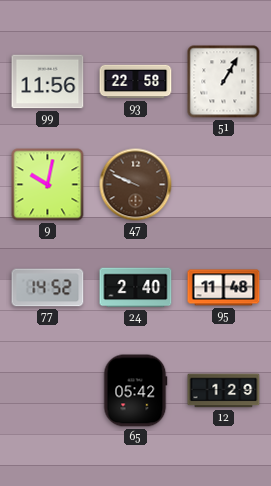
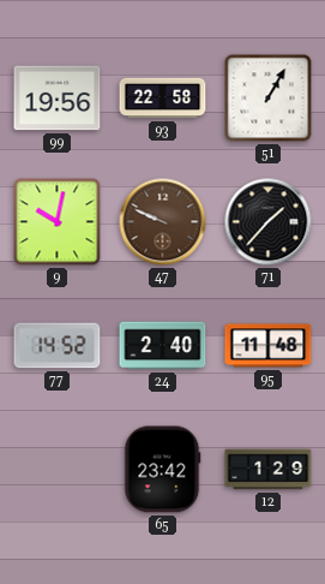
99: 11:56 -> 19:56
71: none -> 1:37
65: 05:42 -> 23:42
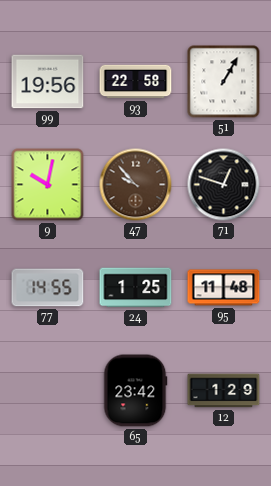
47: 9:49 -> 9:53
71: 1:37 -> 12:48
77: 14:52 -> 14:55
24: 2:40 -> 1:25
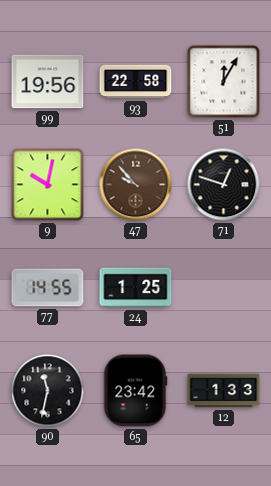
51: 1:05 -> 12:05
95: 11:48 -> none
90: none -> 11:32
12: 1:29 -> 1:33
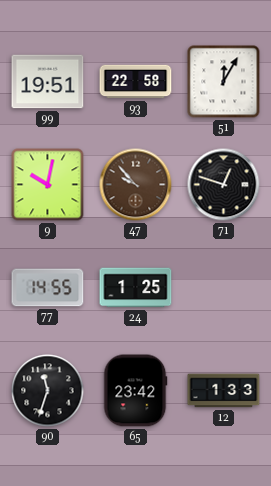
99: 19:56 -> 19:51
90: 11:32 -> 11:33
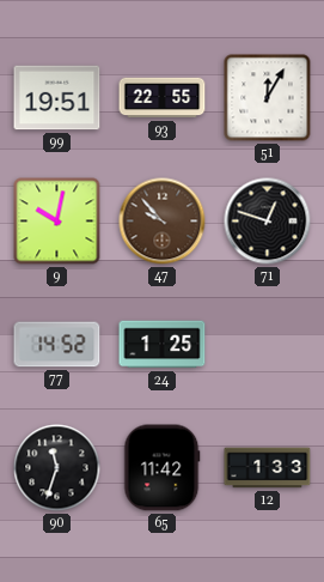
93: 22:58 -> 22:55
77: 14:55 -> 14:52
65: 23:42 -> 11:42
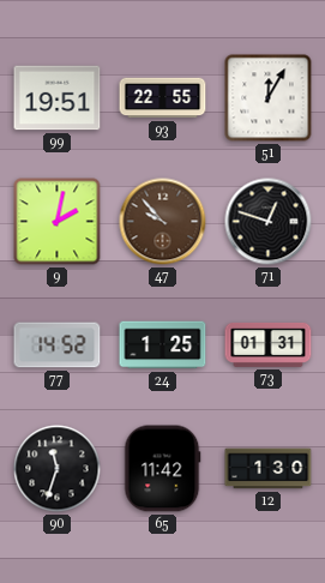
9: 10:02 -> 2:02
73: none -> 01:31
12: 1:33 -> 1:30
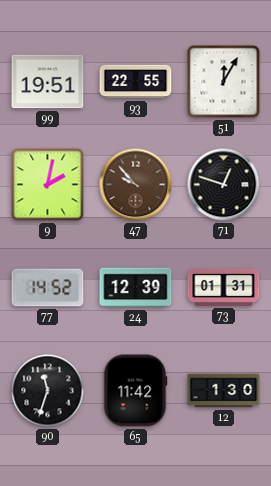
24: 1:25 -> 12:39
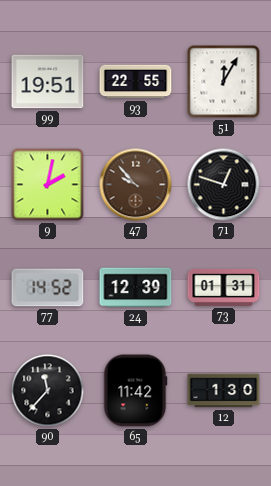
90: 11:33 -> 11:37
